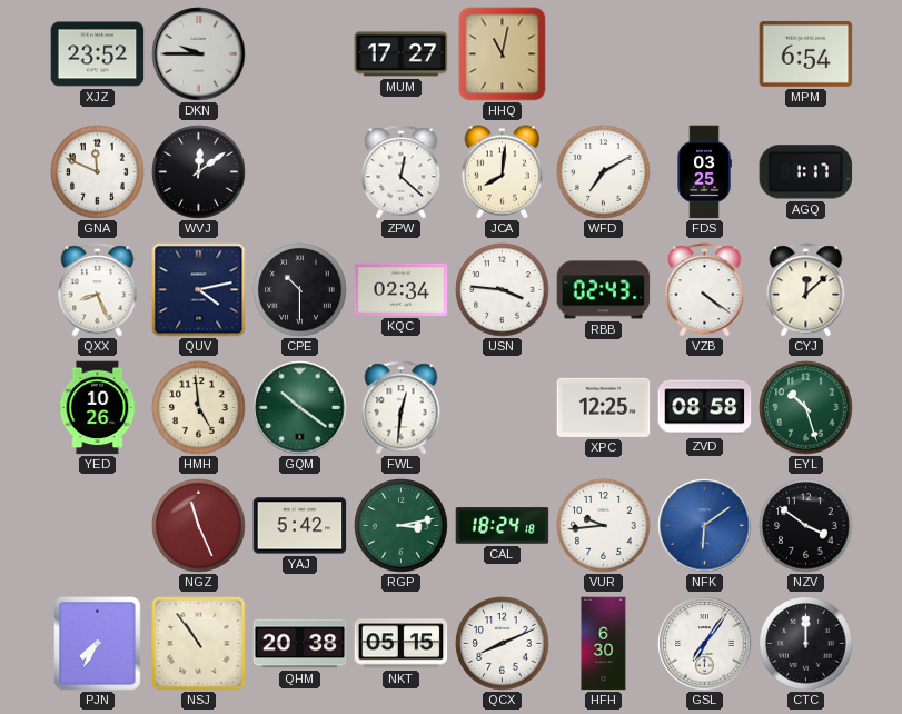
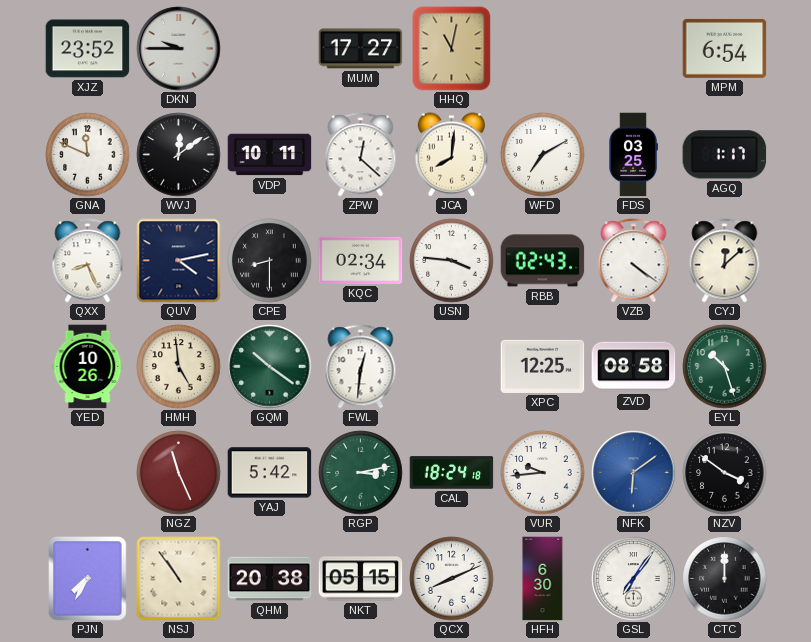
VDP: none -> 10:11
CPE: 10:30 -> 8:30
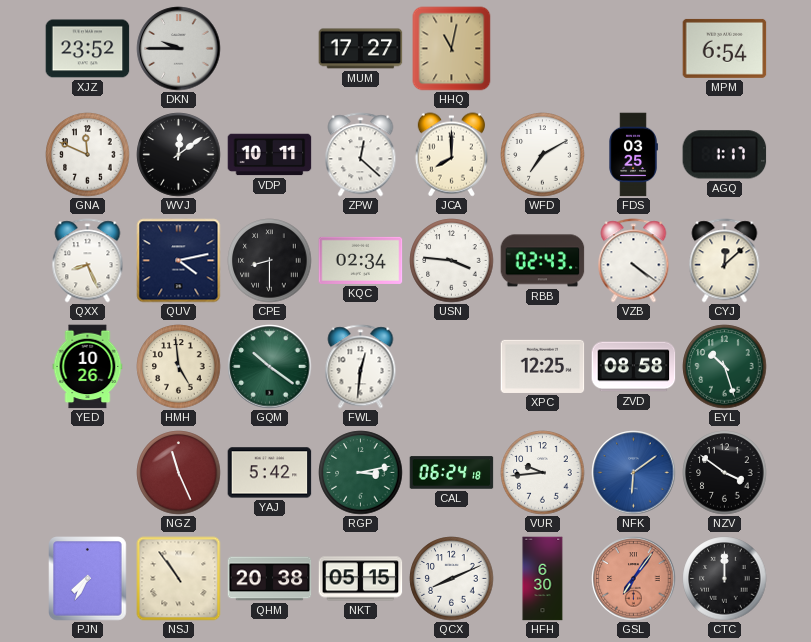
JCA: 8:01 -> 8:00
CAL: 18:24 -> 06:24
GSL dial: white -> salmon
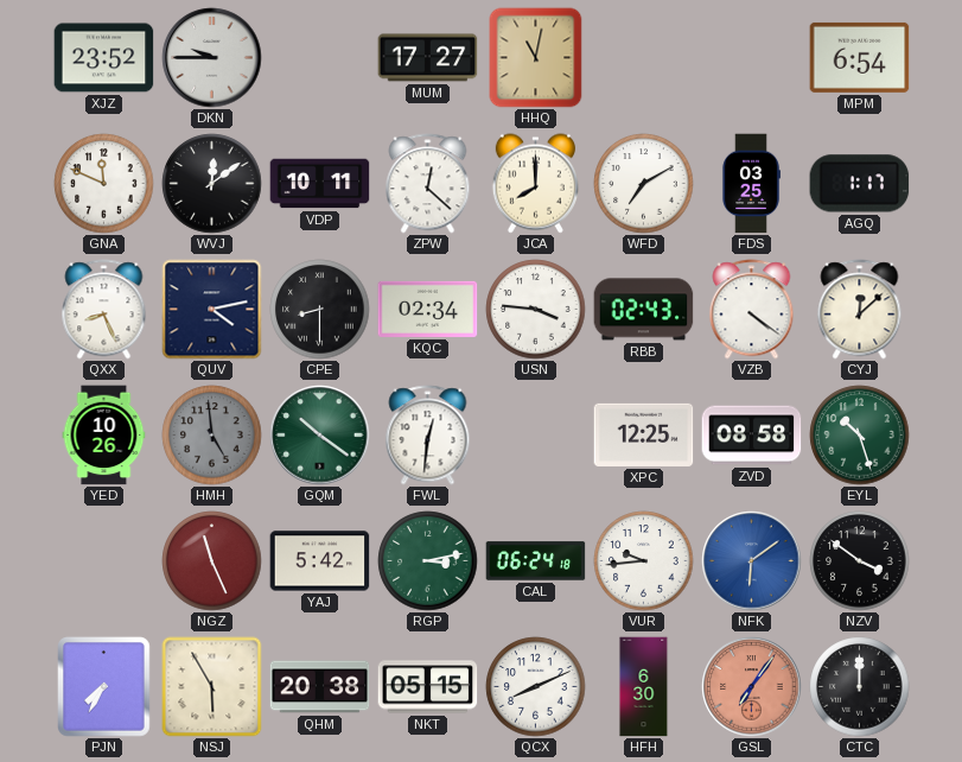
HMH dial: cream -> grey
NSJ: 10:54 -> 5:55
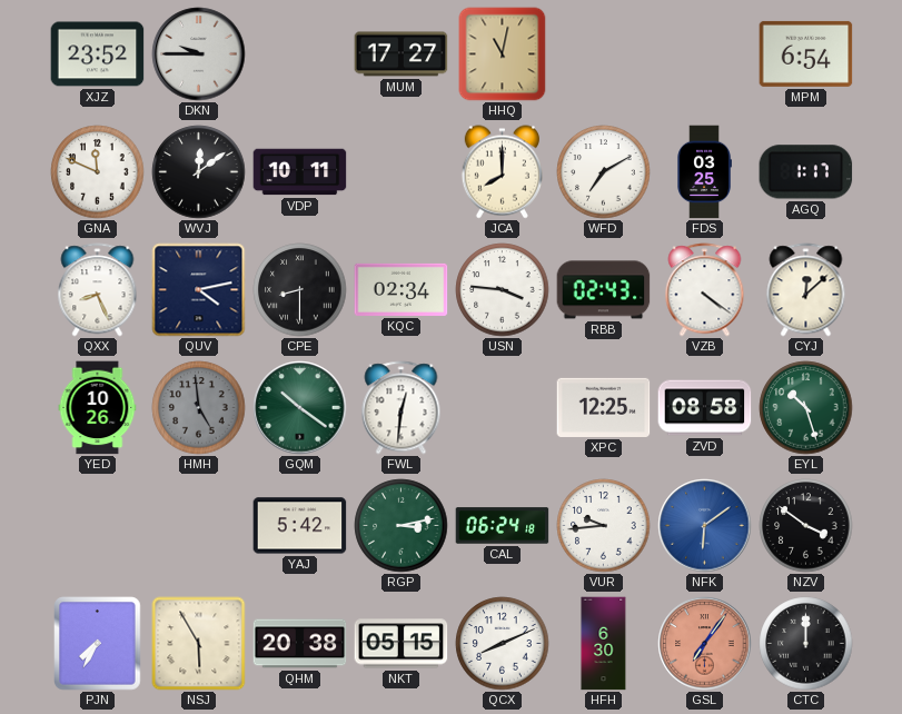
ZPW: 12:22 -> none
NGZ: 11:26 -> none
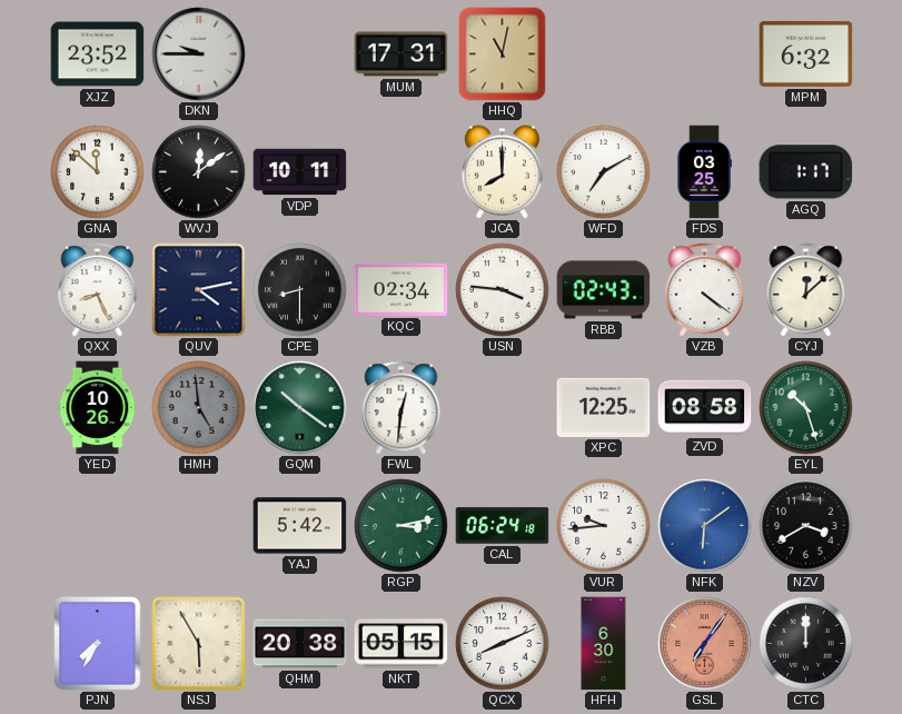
MUM: 17:27 -> 17:31
MPM: 6:54 -> 6:32
GNA: 11:49 -> 11:52
NZV: 3:51 -> 3:40
